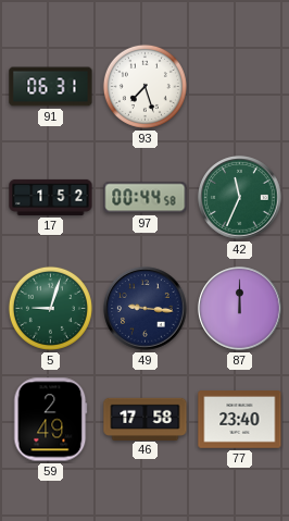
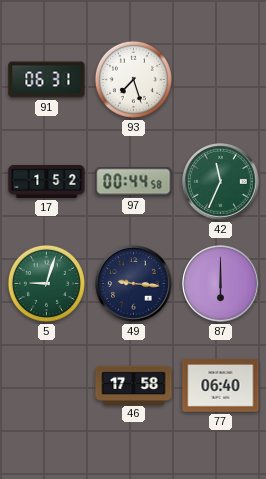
87: 12:00 -> 6:00
59: 2:49 -> none
77: 23:40 -> 06:40
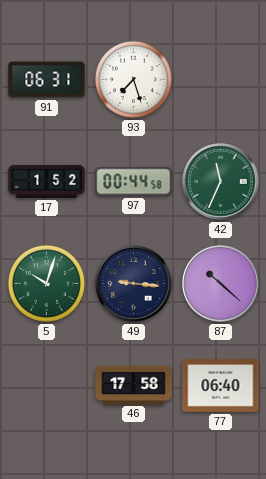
5: 9:03 -> 10:03
87: 6:00 -> 10:22
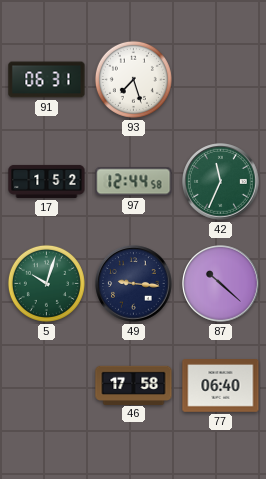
97: 00:44 -> 12:44
